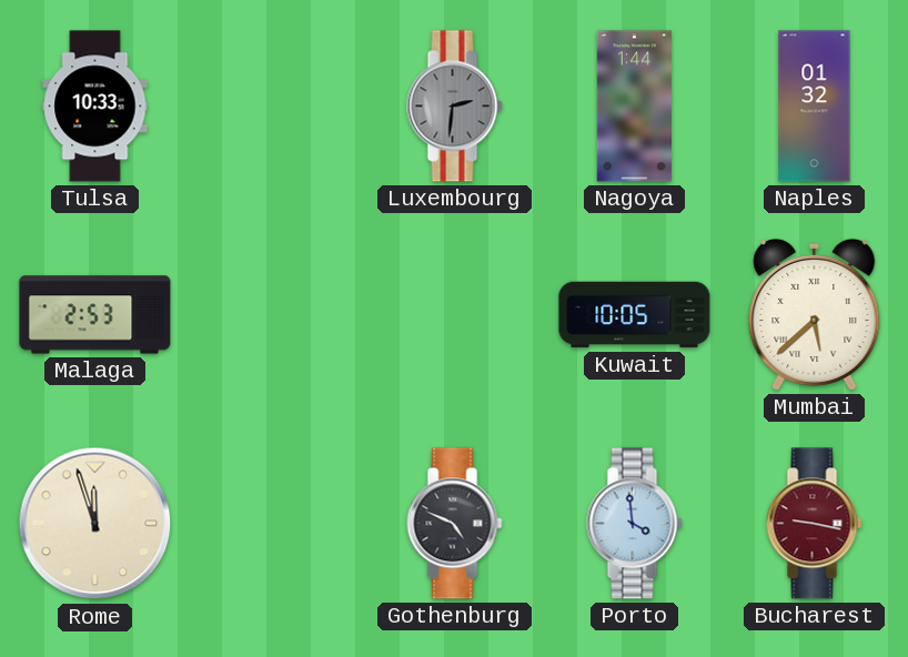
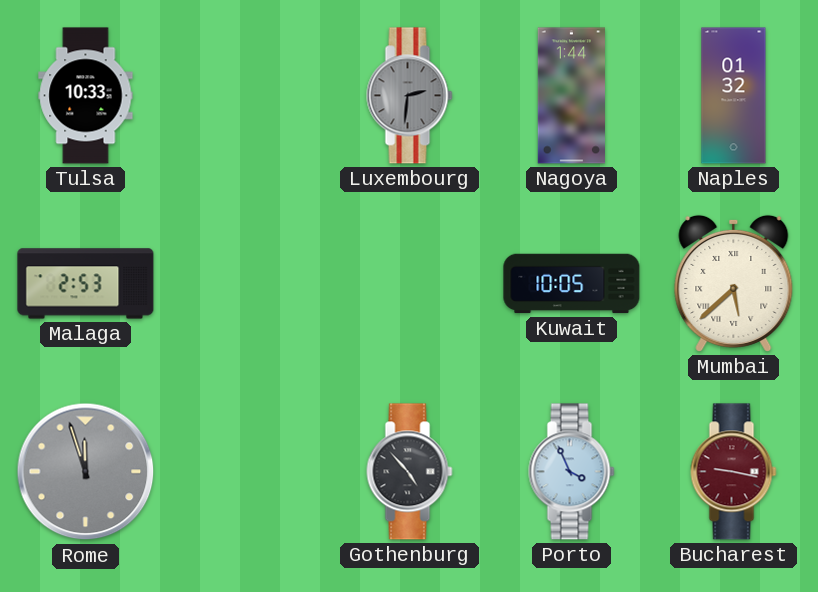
Rome dial: cream -> grey
Gothenburg: 4:49 -> 4:53
Porto: 3:59 -> 3:56
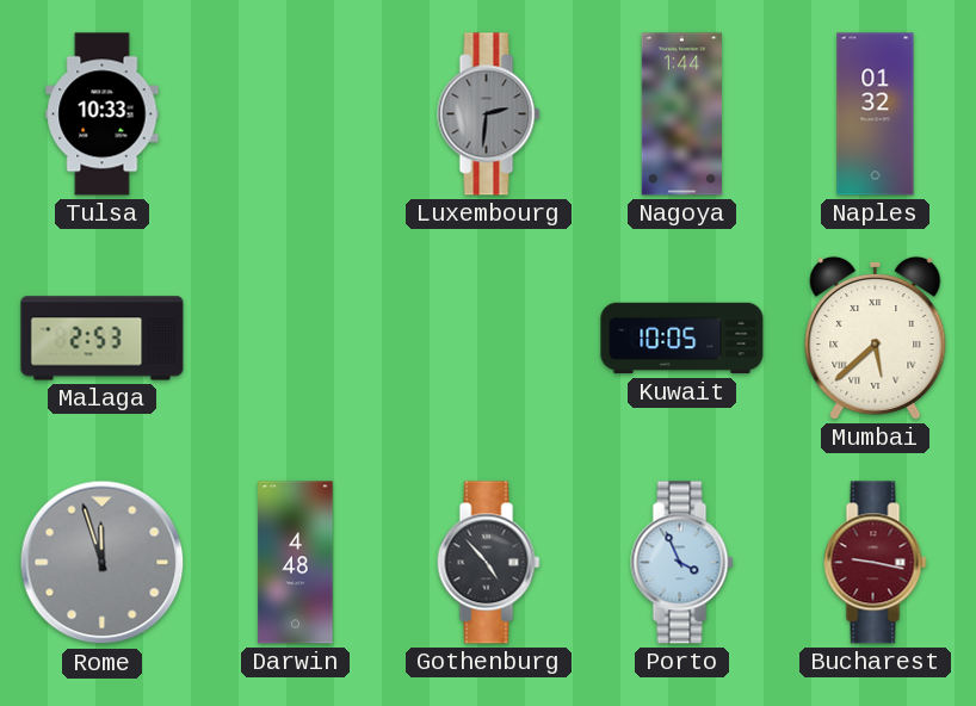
Darwin: none -> 4:48
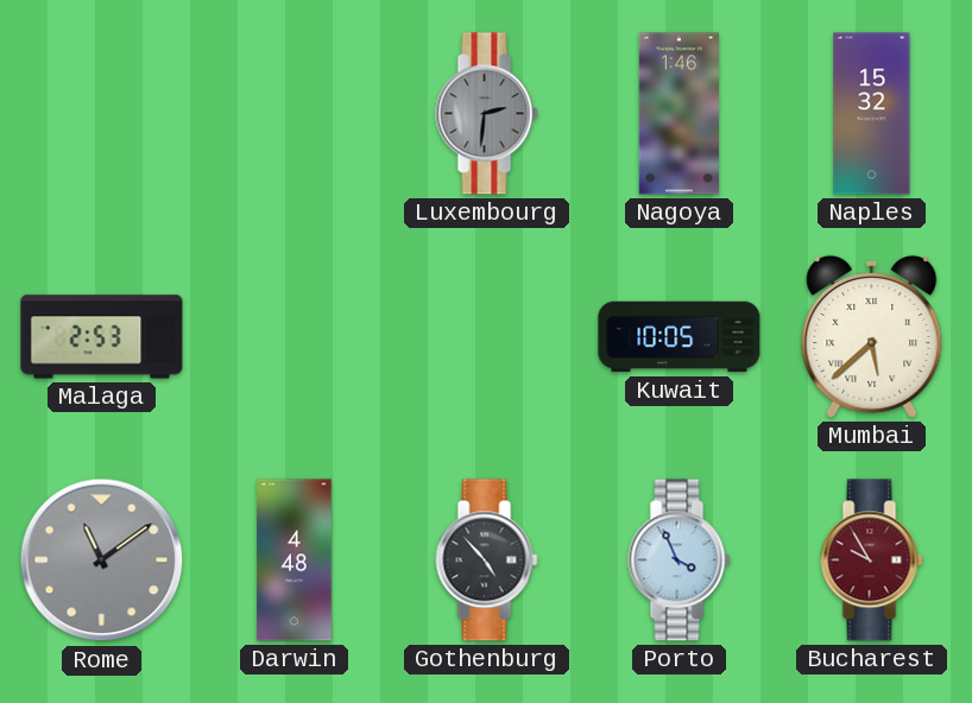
Tulsa: 10:33 -> none
Nagoya: 1:44 -> 1:46
Naples: 01:32 -> 15:32
Rome: 11:57 -> 11:09
Bucharest: 9:17 -> 9:55
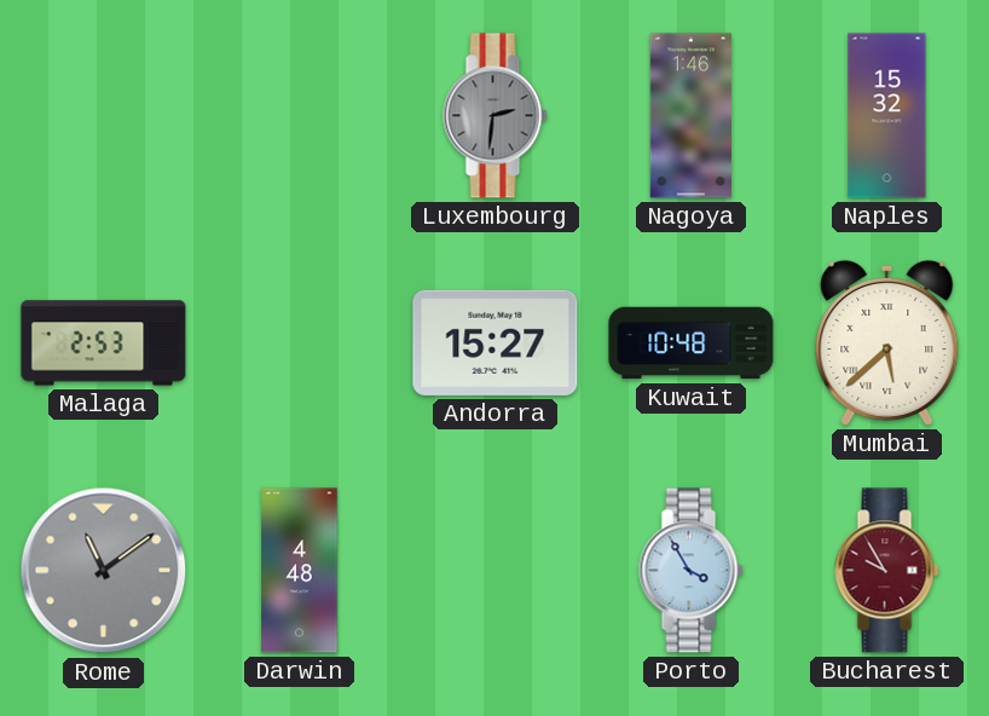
Andorra: none -> 15:27
Kuwait: 10:05 -> 10:48
Gothenburg: 4:53 -> none
Porto: 3:56 -> 3:55
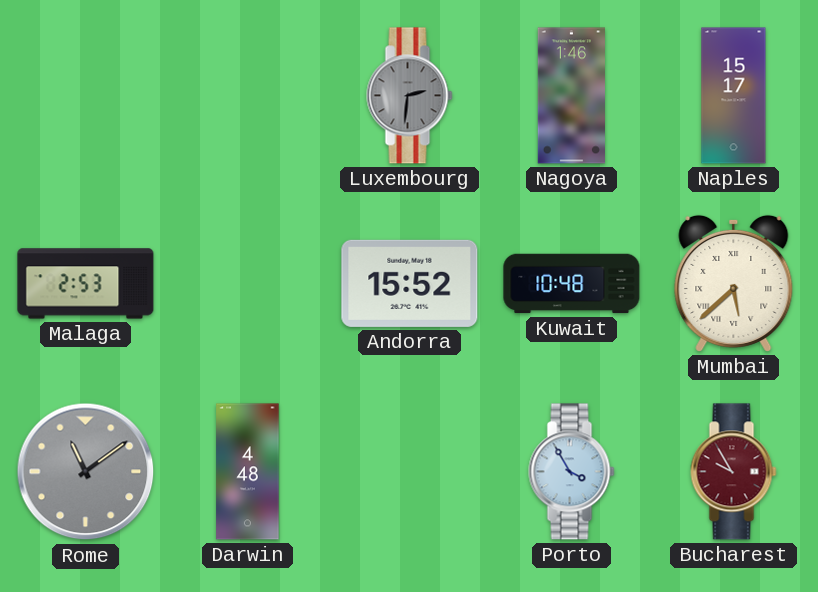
Naples: 15:32 -> 15:17
Andorra: 15:27 -> 15:52
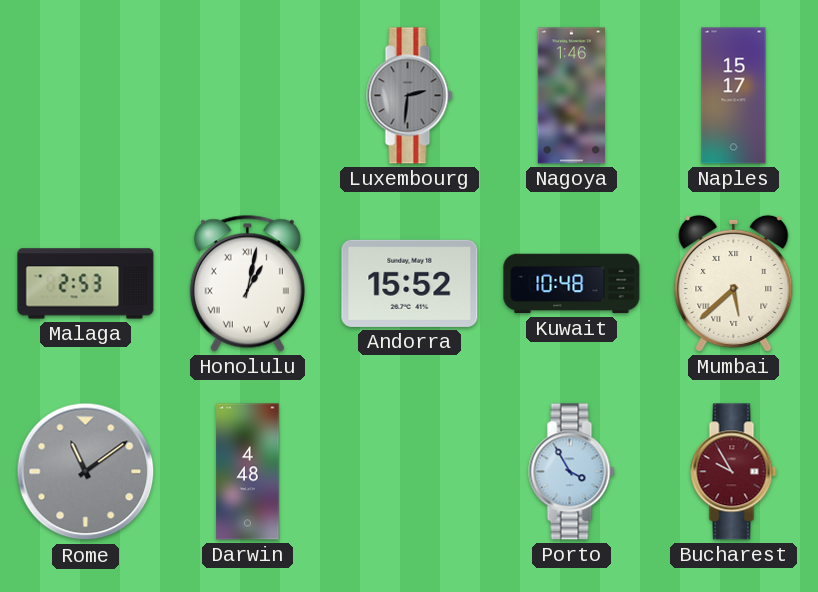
Honolulu: none -> 1:02
